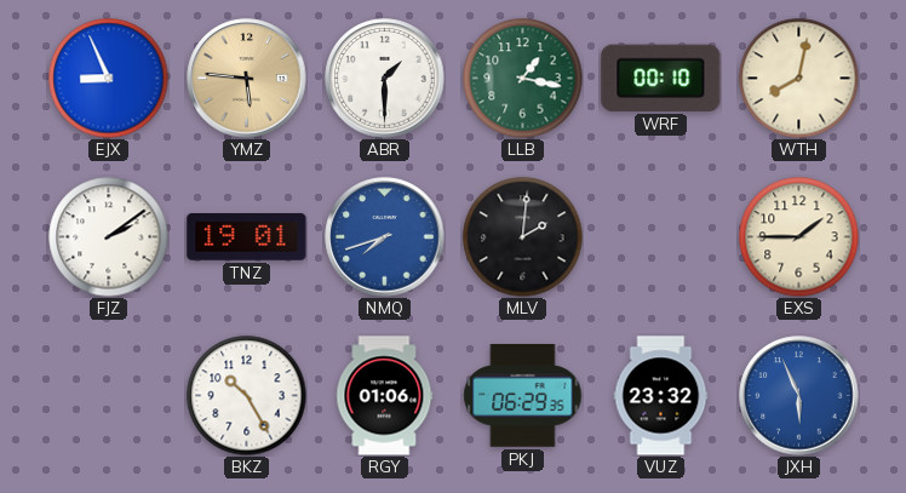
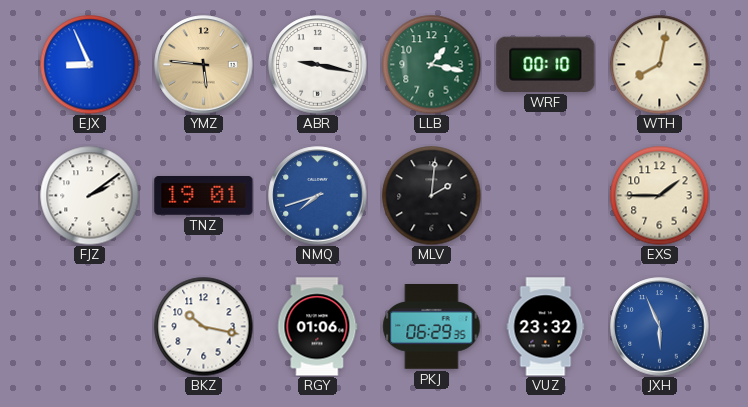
ABR: 1:30 -> 9:17
BKZ: 10:25 -> 10:17
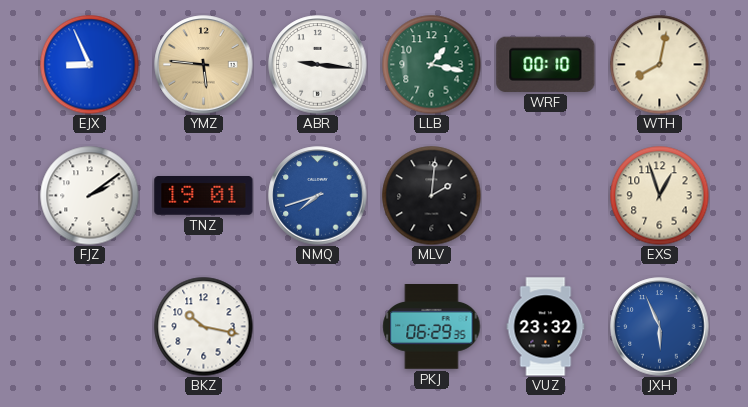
ABR: 9:17 -> 9:16
EXS: 1:45 -> 12:57
RGY: 01:06 -> none
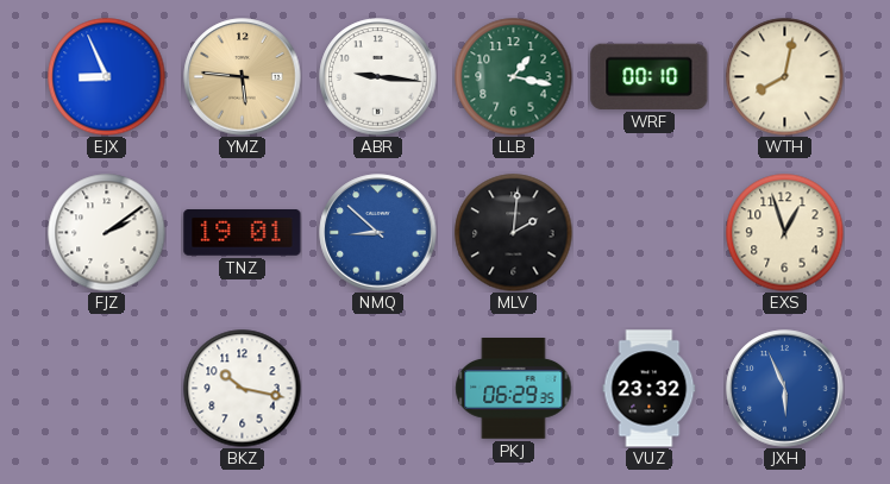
NMQ: 7:42 -> 8:52
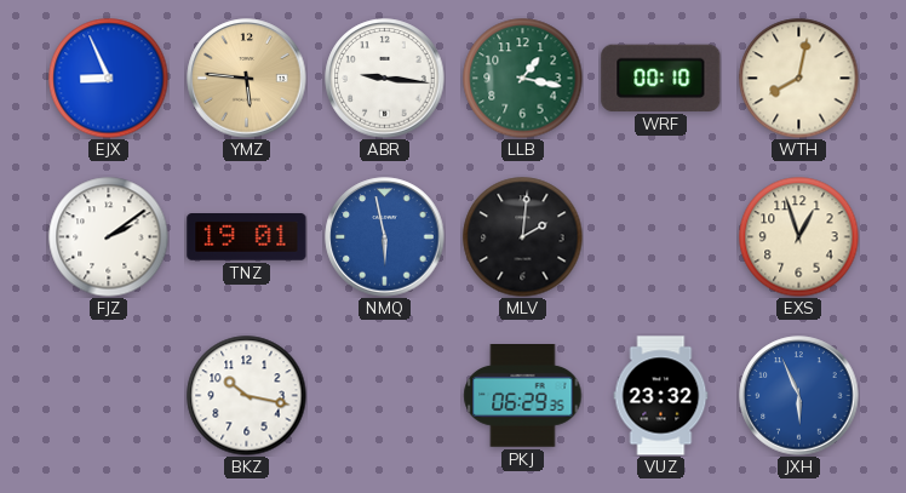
NMQ: 8:52 -> 5:58
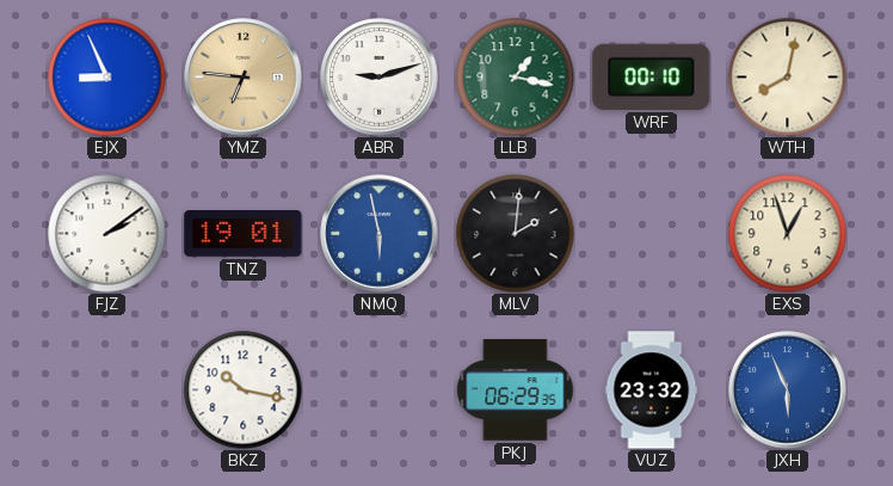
YMZ: 5:46 -> 6:46
ABR: 9:16 -> 9:12
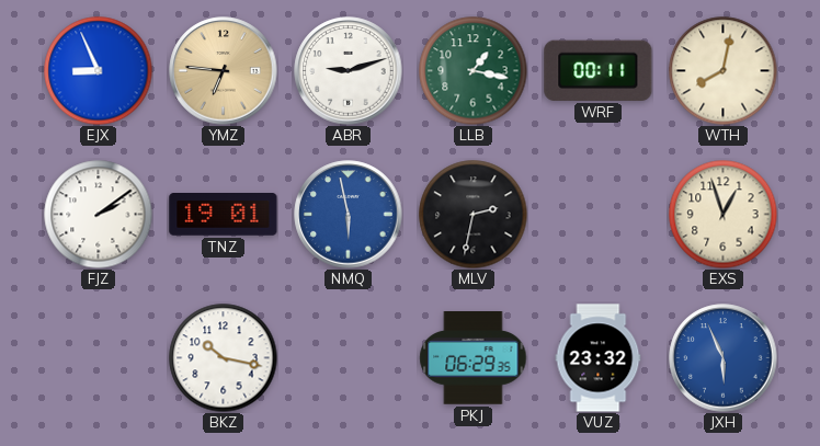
WRF: 00:10 -> 00:11
MLV: 2:01 -> 2:32
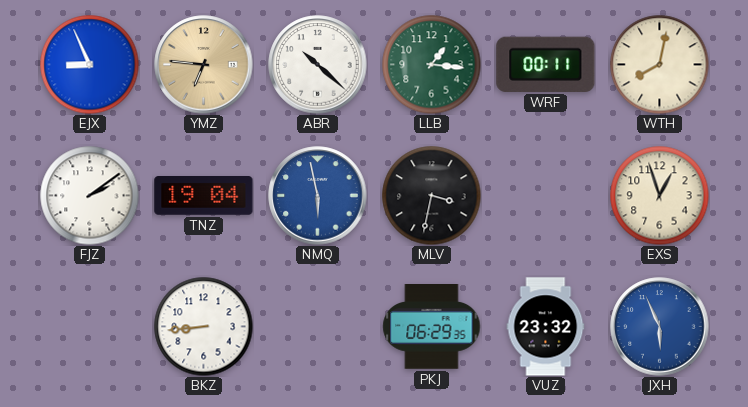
ABR: 9:12 -> 10:22
LLB: 1:17 -> 1:16
TNZ: 19:01 -> 19:04
MLV: 2:32 -> 3:32
BKZ: 10:17 -> 8:44
